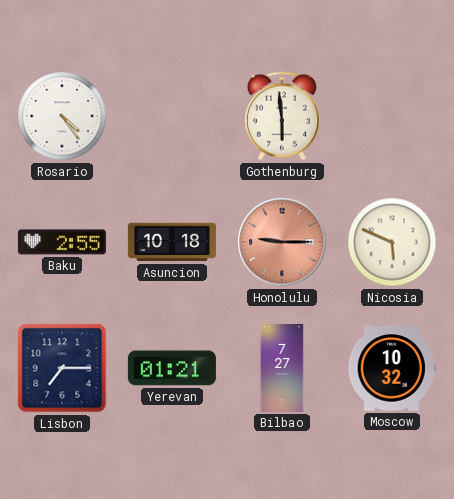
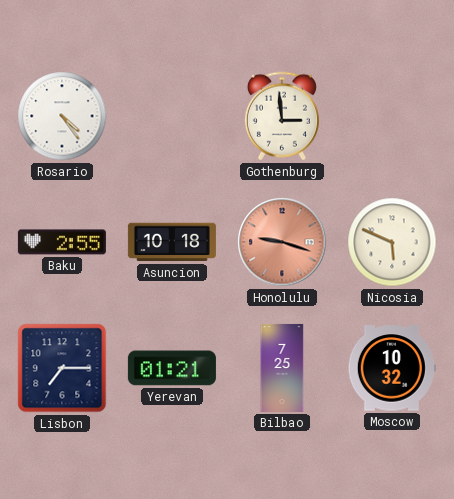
Gothenburg: 5:59 -> 2:59
Honolulu: 9:15 -> 9:18
Bilbao: 7:27 -> 7:25
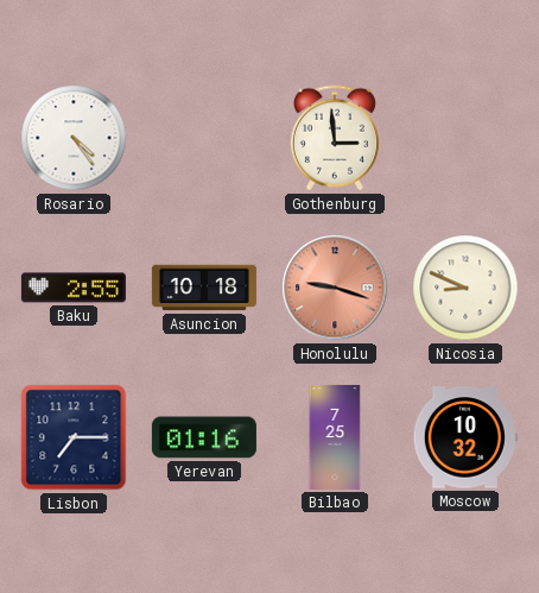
Nicosia: 5:49 -> 8:49
Yerevan: 01:21 -> 01:16
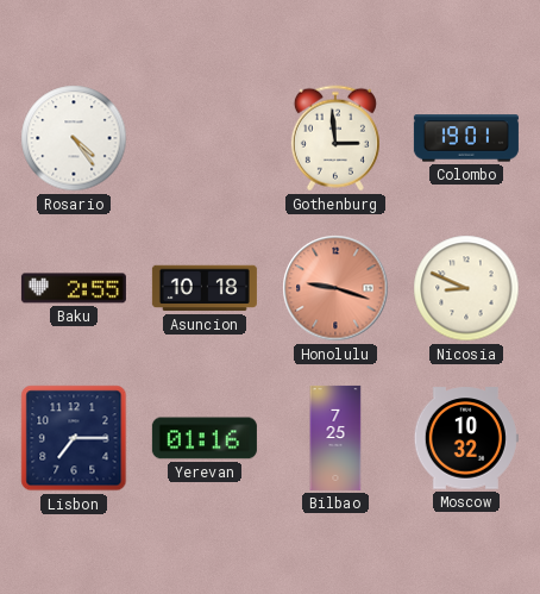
Colombo: none -> 19:01
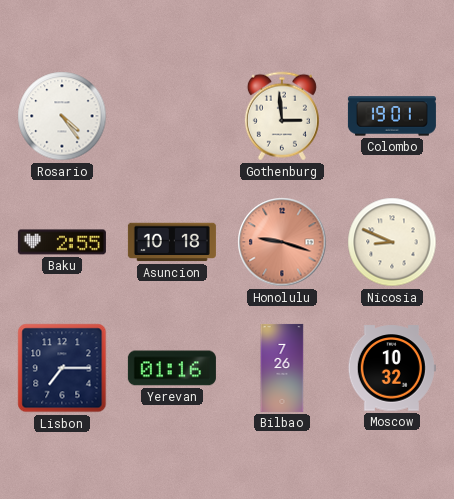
Bilbao: 7:25 -> 7:26
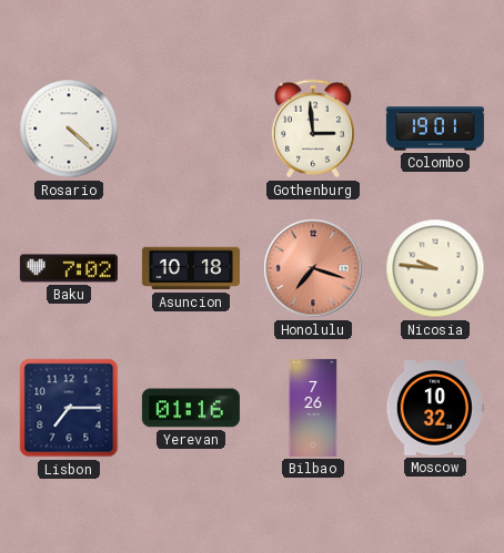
Rosario: 4:24 -> 4:22
Baku: 2:55 -> 7:02
Honolulu: 9:18 -> 7:18
Nicosia: 8:49 -> 9:46
